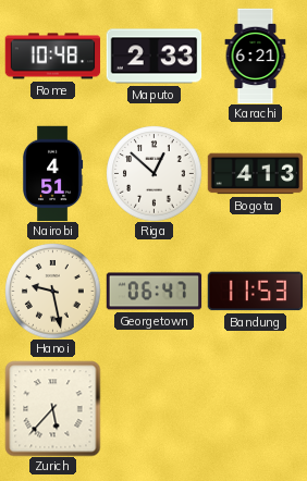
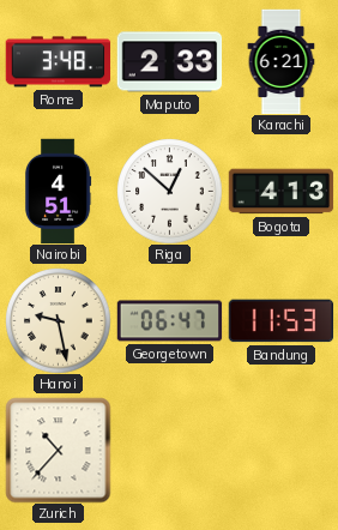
Rome: 10:48 -> 3:48
Zurich: 5:37 -> 10:37
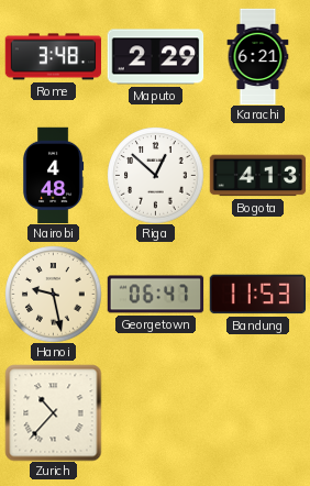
Maputo: 2:33 -> 2:29
Nairobi: 4:51 -> 4:48
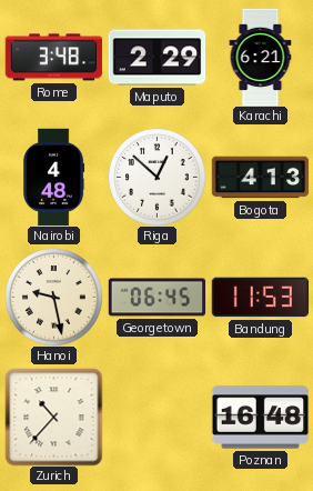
Georgetown: 06:47 -> 06:45
Poznan: none -> 16:48
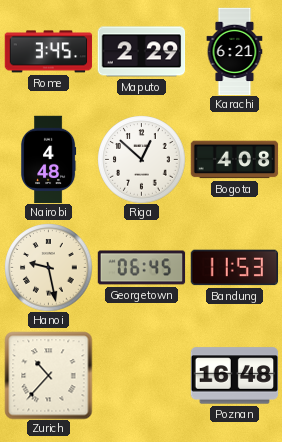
Rome: 3:48 -> 3:45
Bogota: 4:13 -> 4:08
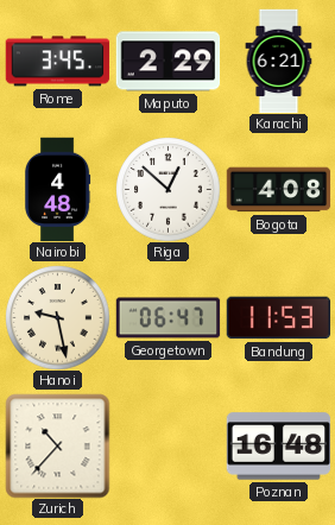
Georgetown: 06:45 -> 06:47
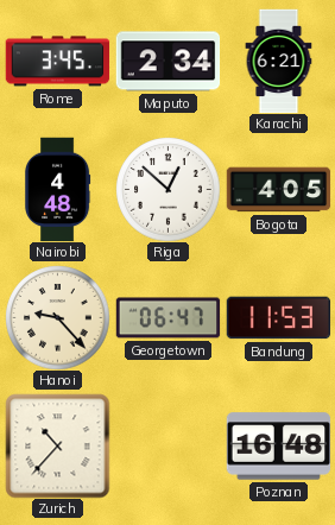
Maputo: 2:29 -> 2:34
Bogota: 4:08 -> 4:05
Hanoi: 9:28 -> 9:23
